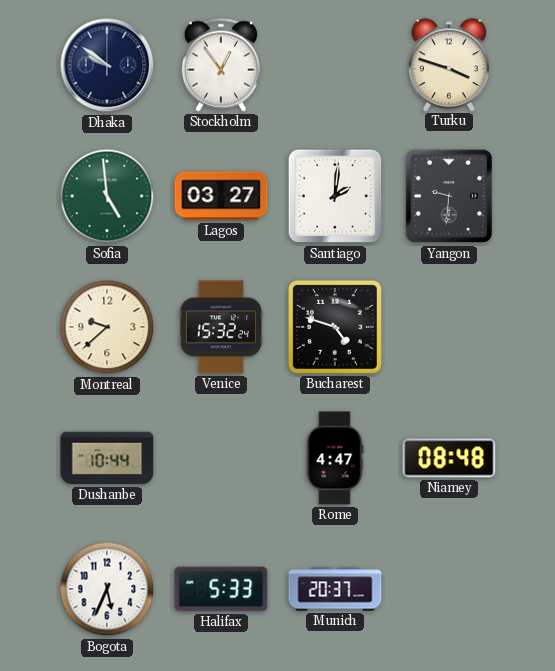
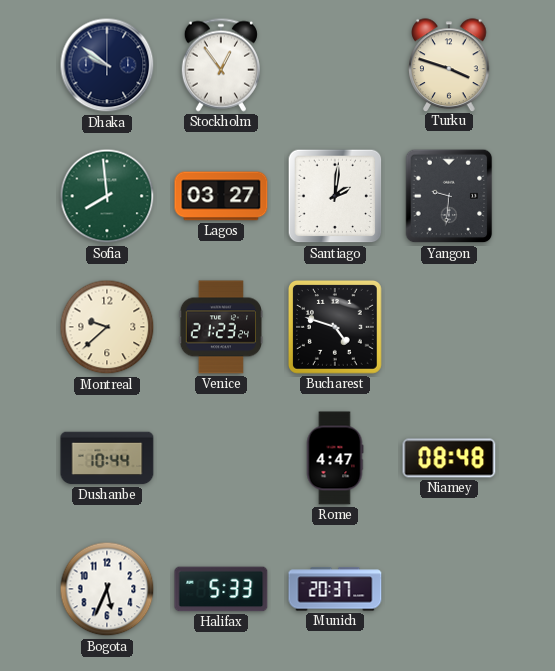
Sofia: 4:59 -> 7:59
Venice: 15:32 -> 21:23
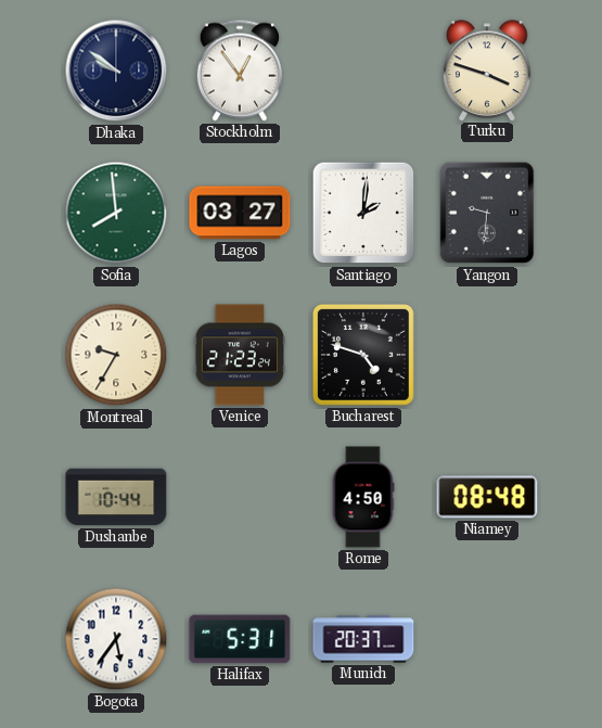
Montreal: 9:38 -> 9:35
Rome: 4:47 -> 4:50
Bogota: 5:34 -> 5:36
Halifax: 5:33 -> 5:31
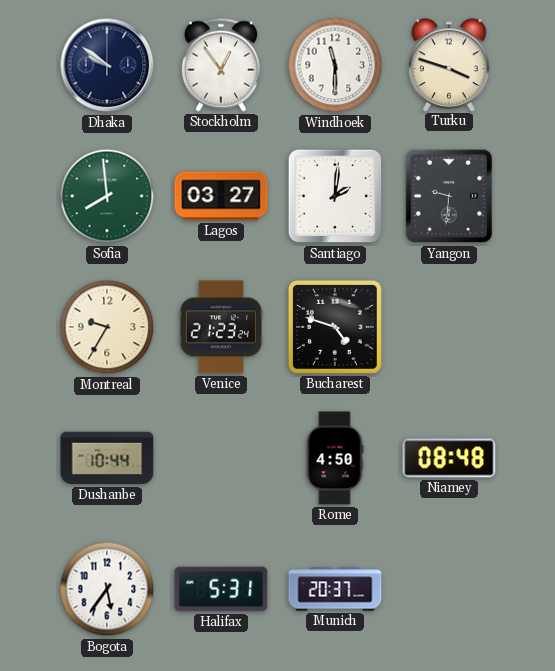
Windhoek: none -> 11:30
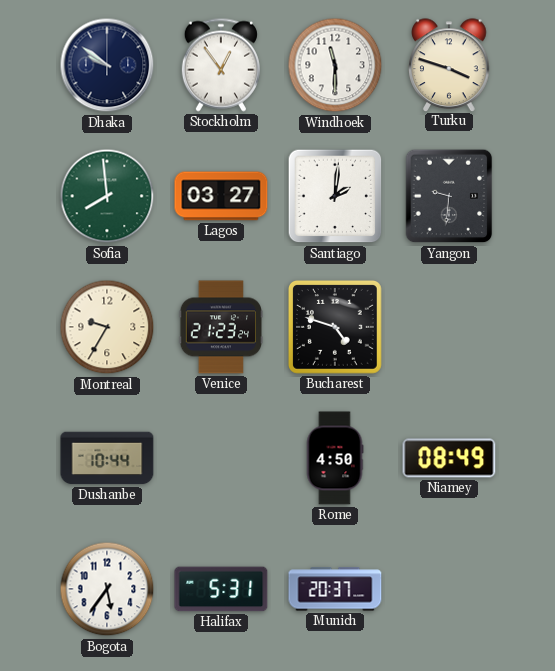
Niamey: 08:48 -> 08:49
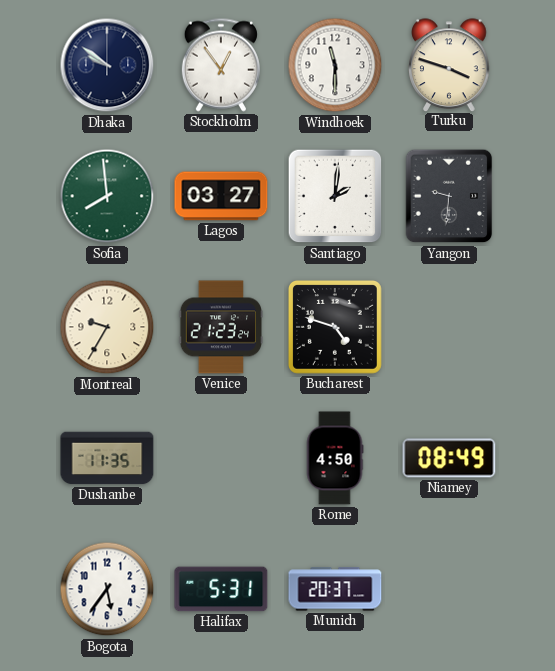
Dushanbe: 10:44 -> 11:35
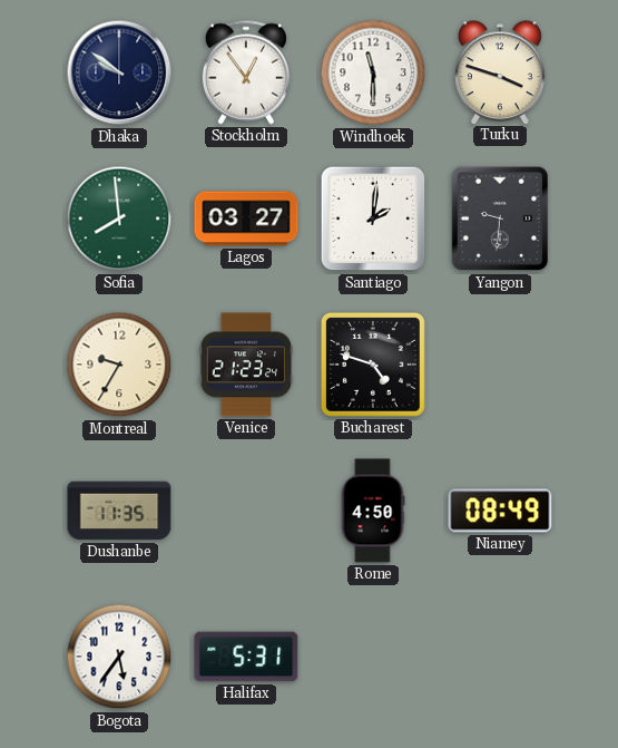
Munich: 20:37 -> none
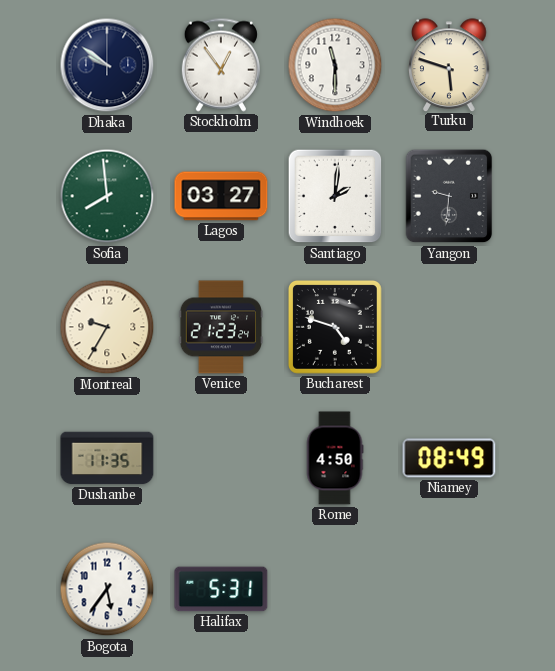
Turku: 3:48 -> 5:48
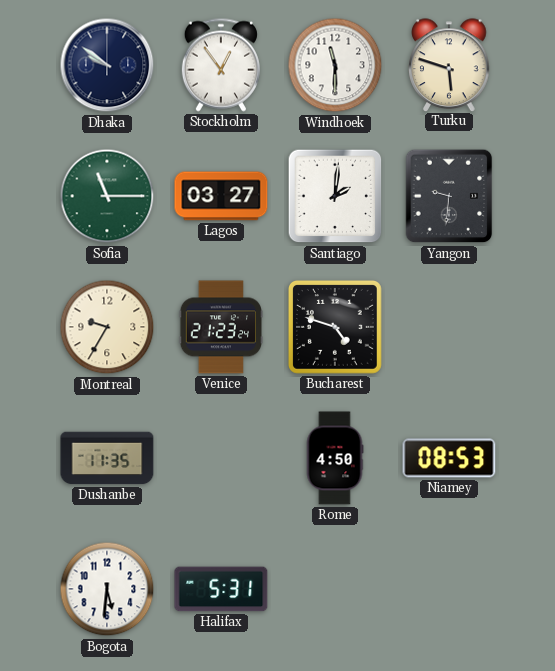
Sofia: 7:59 -> 11:15
Niamey: 08:49 -> 08:53
Bogota: 5:36 -> 5:31
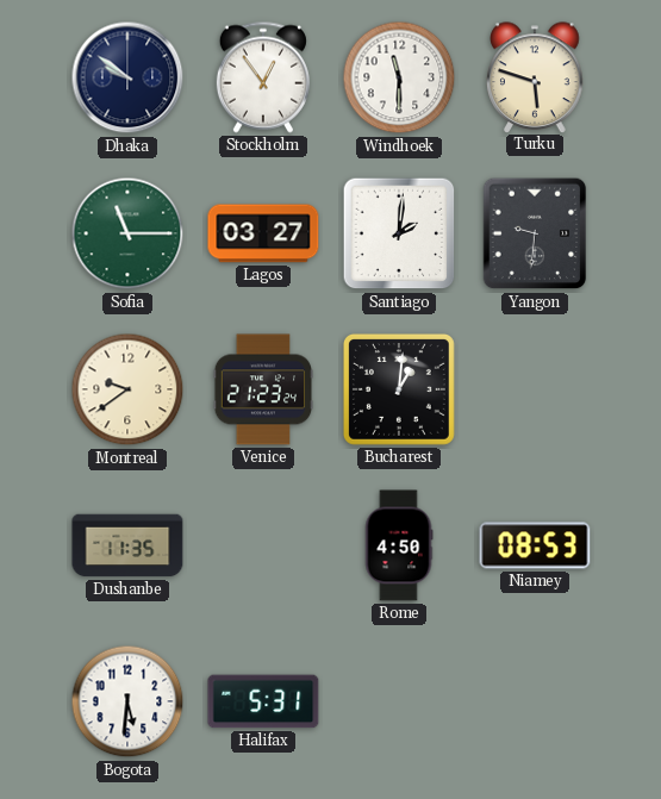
Montreal: 9:35 -> 9:39
Bucharest: 4:48 -> 1:01
